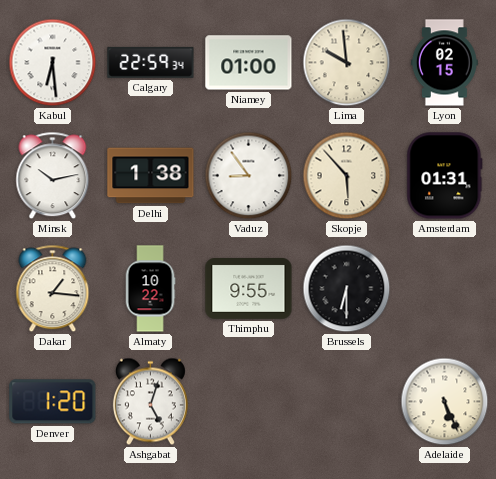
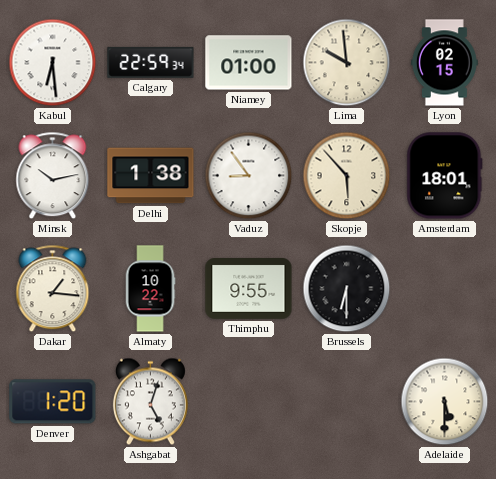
Amsterdam: 01:31 -> 18:01
Adelaide: 5:26 -> 5:30
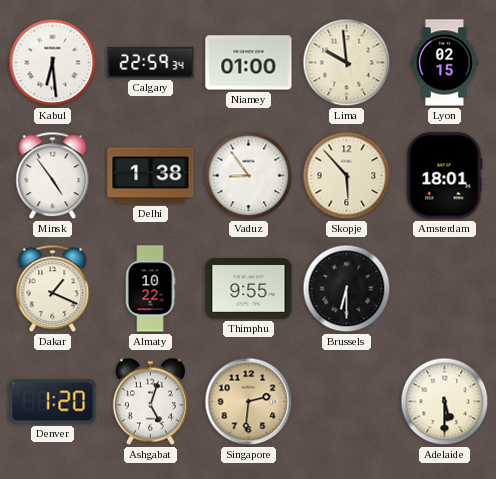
Minsk: 10:13 -> 4:54
Dakar: 1:16 -> 1:19
Singapore: none -> 2:31
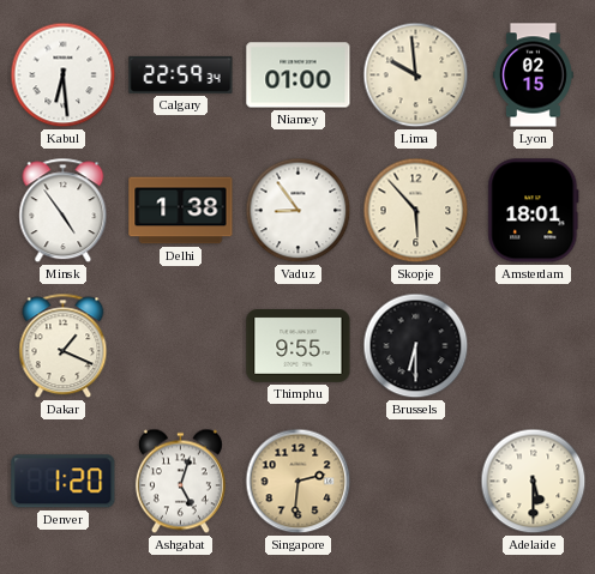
Almaty: 10:22 -> none
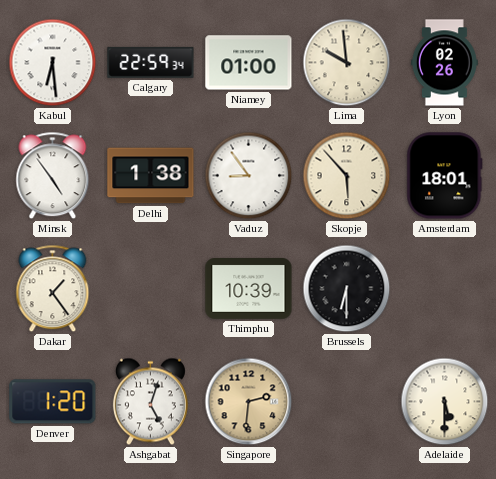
Lyon: 02:15 -> 02:26
Dakar: 1:19 -> 1:24
Thimphu: 9:55 -> 10:39
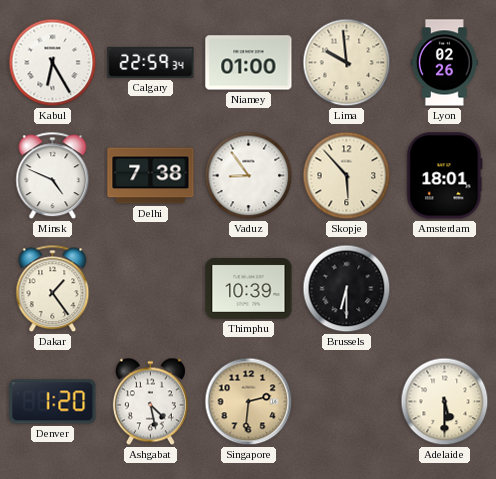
Kabul: 6:29 -> 6:25
Minsk: 4:54 -> 4:49
Delhi: 1:38 -> 7:38
Ashgabat: 5:03 -> 4:28
